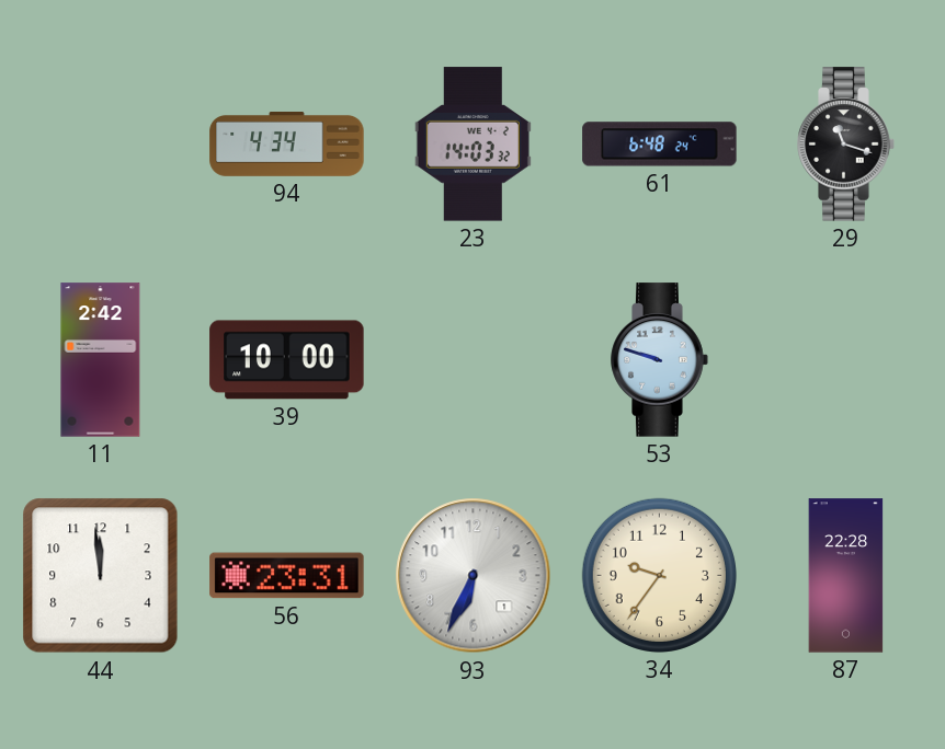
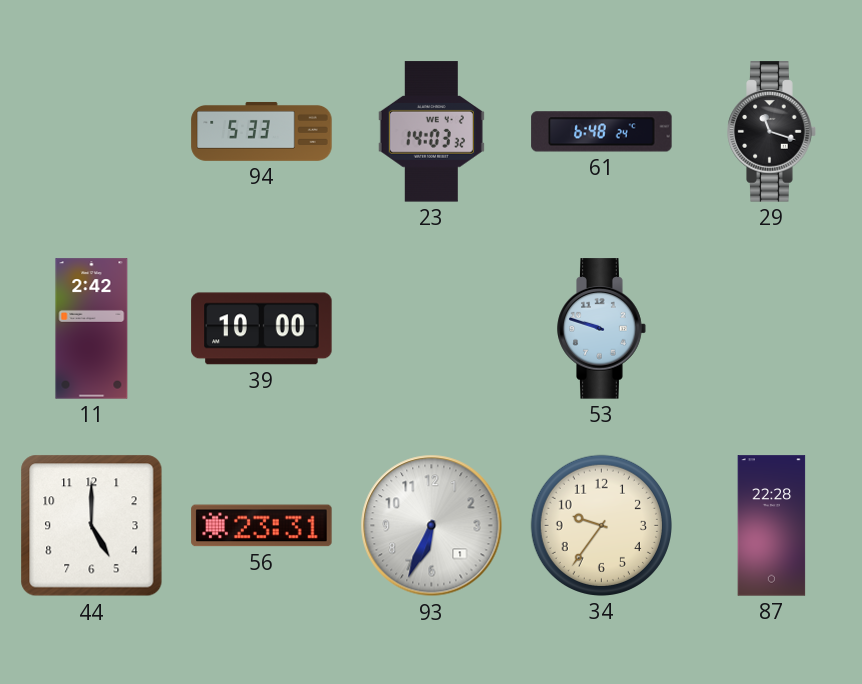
94: 4:34 -> 5:33
44: 11:59 -> 5:00
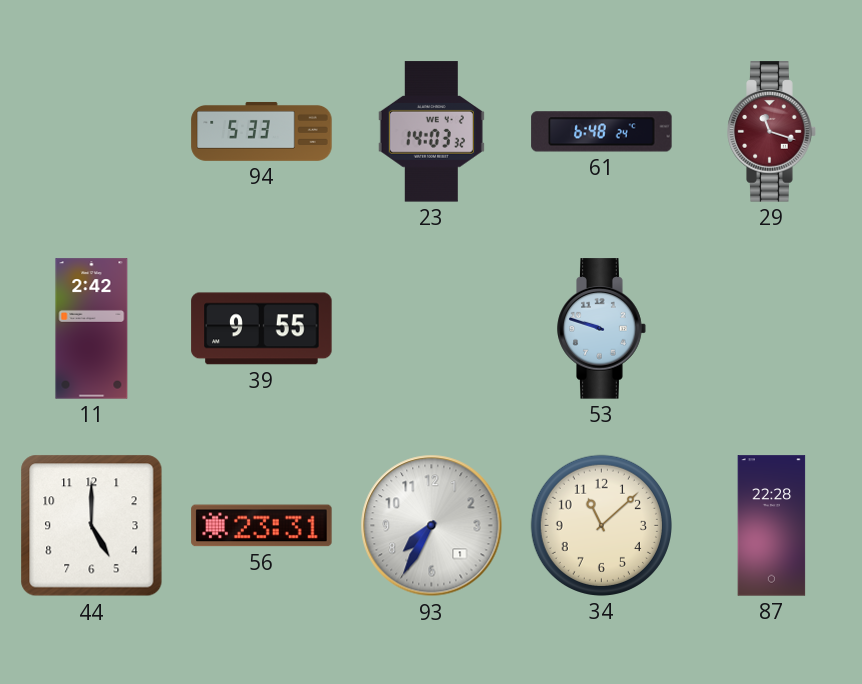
29 dial: black -> burgundy
39: 10:00 -> 9:55
93: 6:34 -> 7:35
34: 9:36 -> 11:08
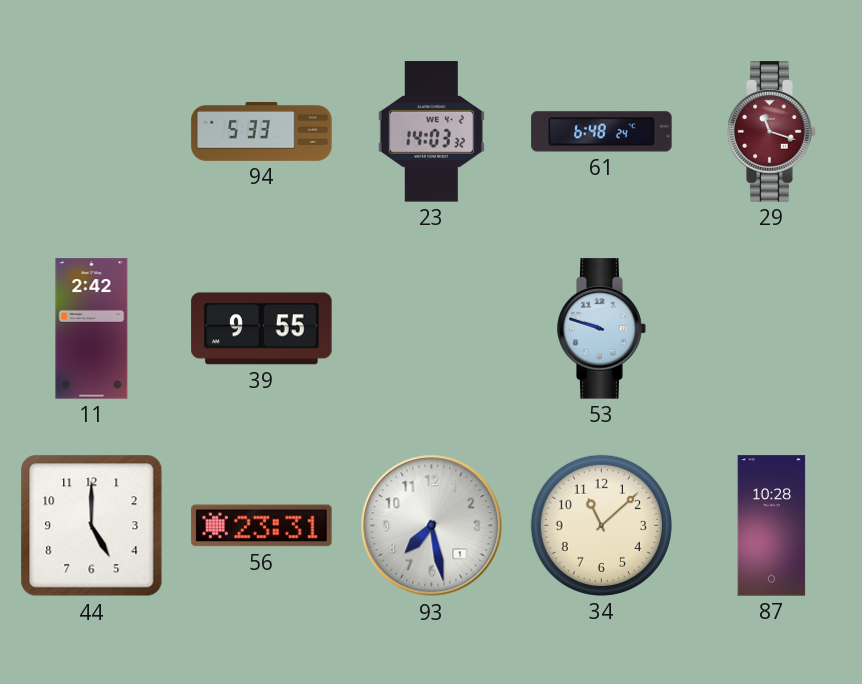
93: 7:35 -> 7:28
87: 22:28 -> 10:28
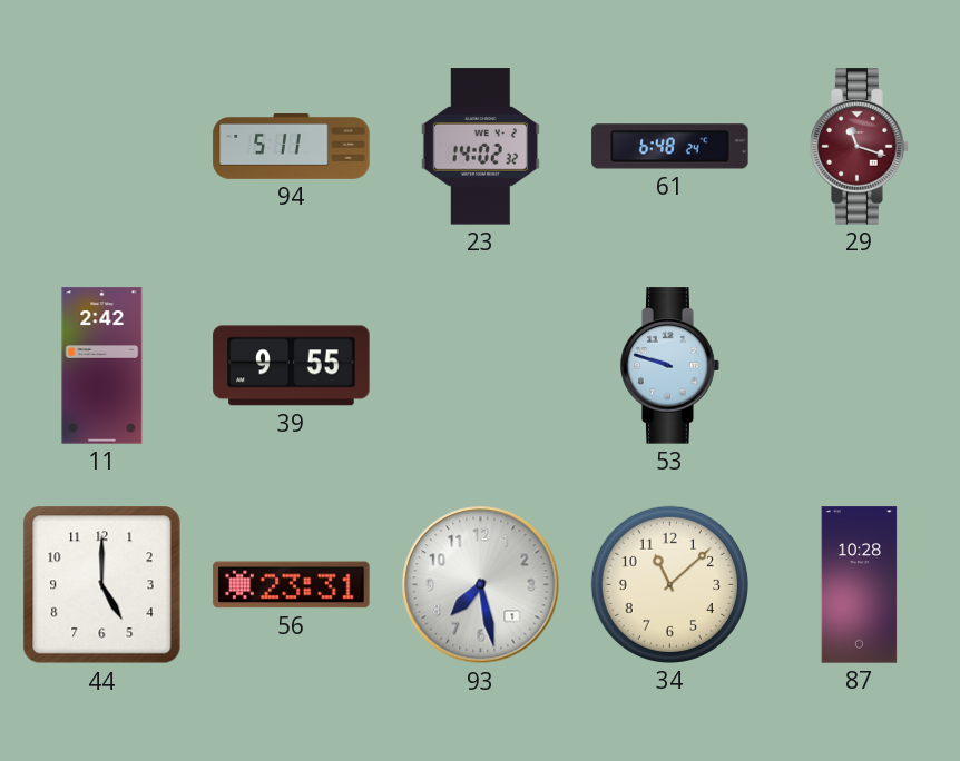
94: 5:33 -> 5:11
23: 14:03 -> 14:02
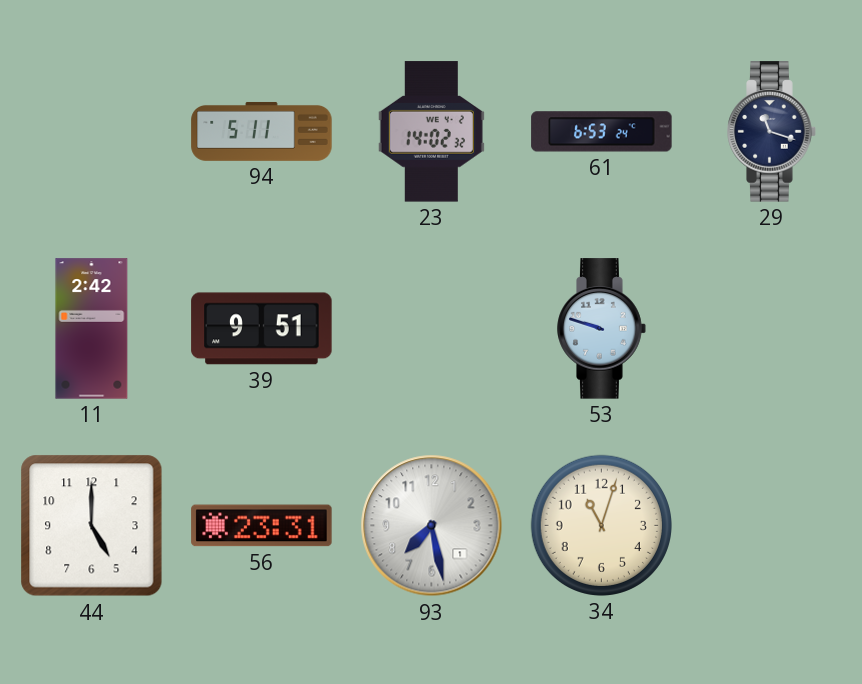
61: 6:48 -> 6:53
29 dial: burgundy -> navy
39: 9:55 -> 9:51
34: 11:08 -> 11:03
87: 10:28 -> none
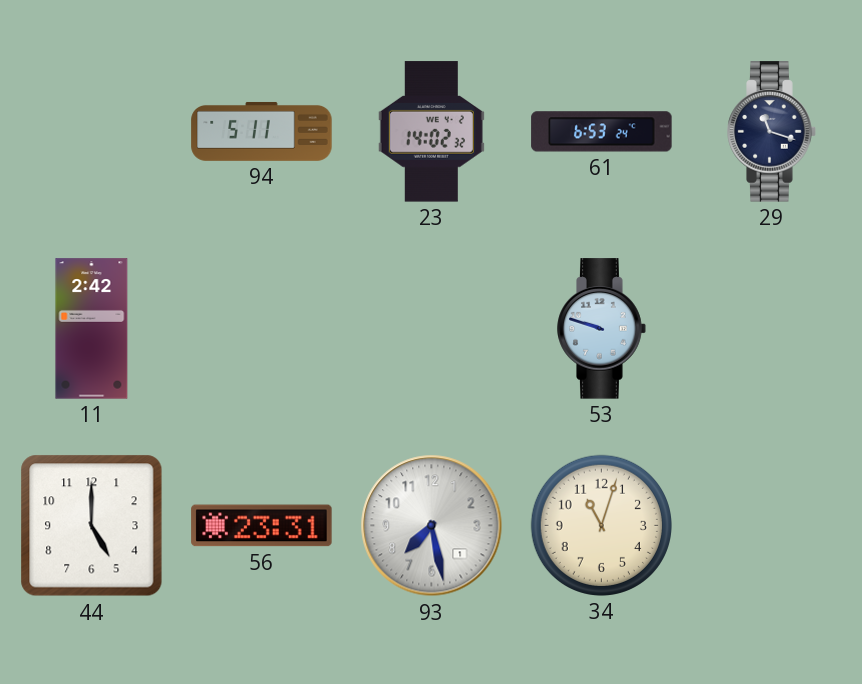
39: 9:51 -> none
